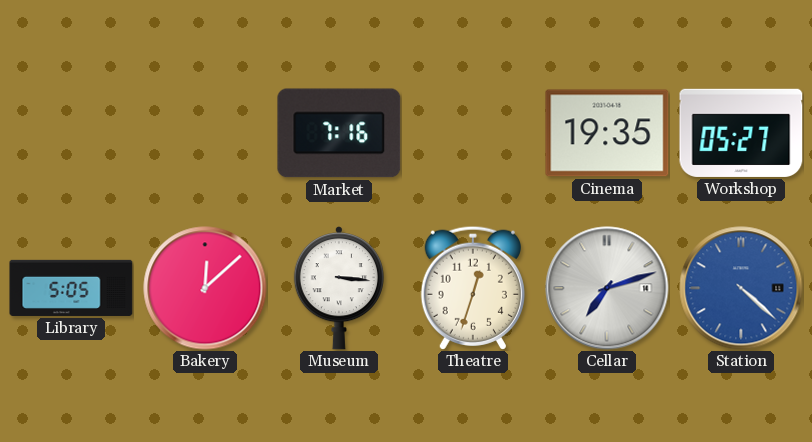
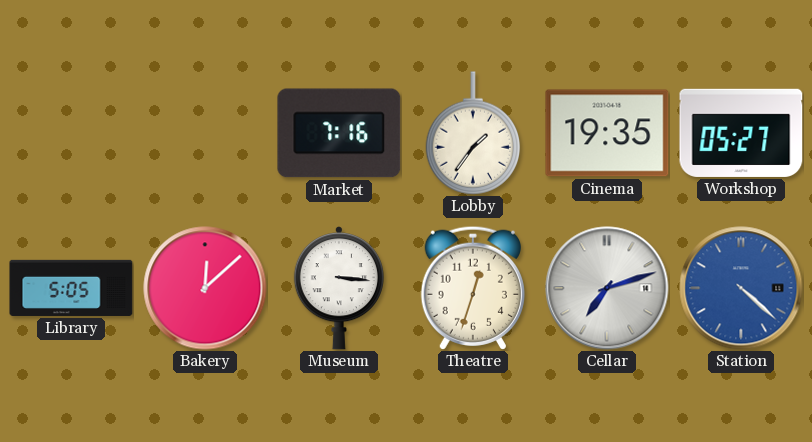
Lobby: none -> 1:36
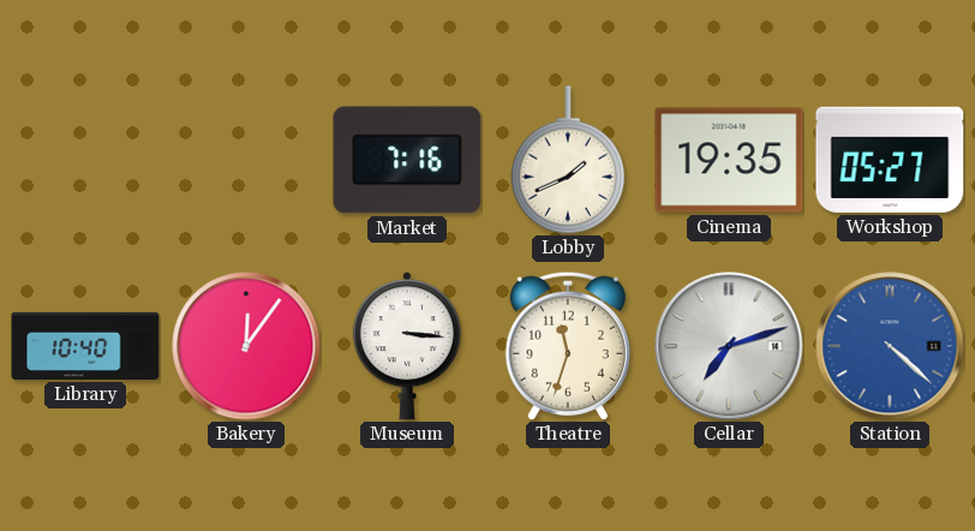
Lobby: 1:36 -> 1:41
Library: 5:05 -> 10:40
Bakery: 12:08 -> 12:06
Theatre: 12:33 -> 11:33
